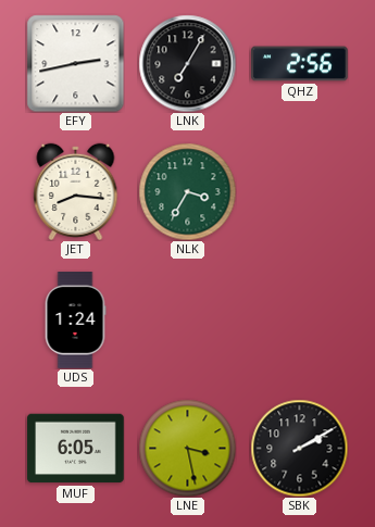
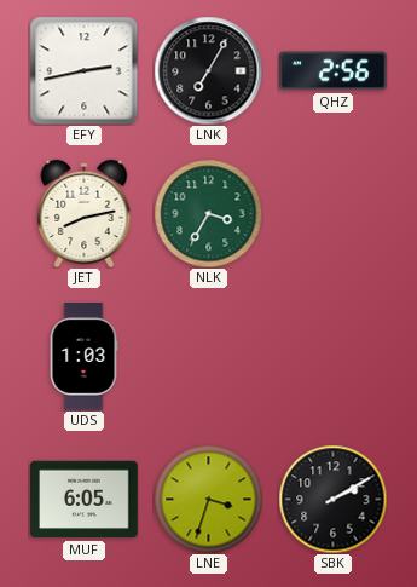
JET: 8:16 -> 8:13
UDS: 1:24 -> 1:03
LNE: 3:28 -> 3:33
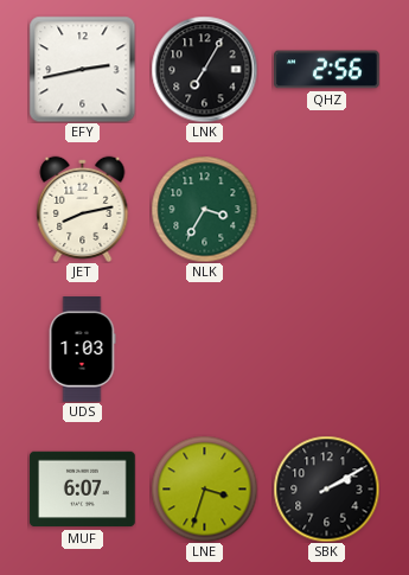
MUF: 6:05 -> 6:07
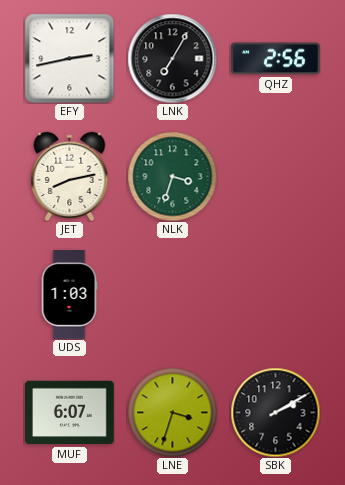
NLK: 3:35 -> 3:33
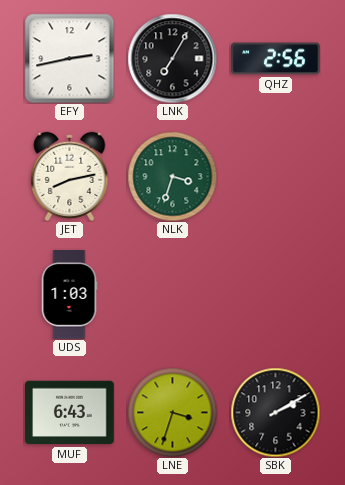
MUF: 6:07 -> 6:43
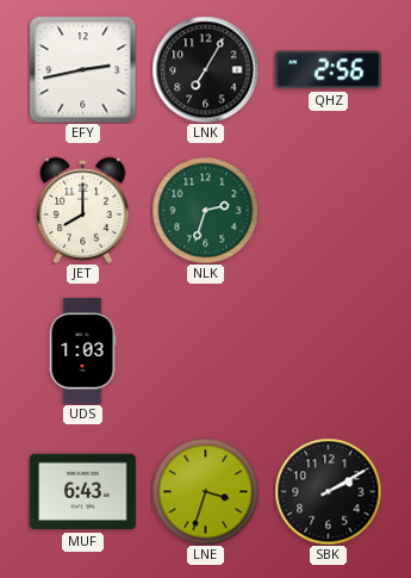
JET: 8:13 -> 8:00
NLK: 3:33 -> 2:33
